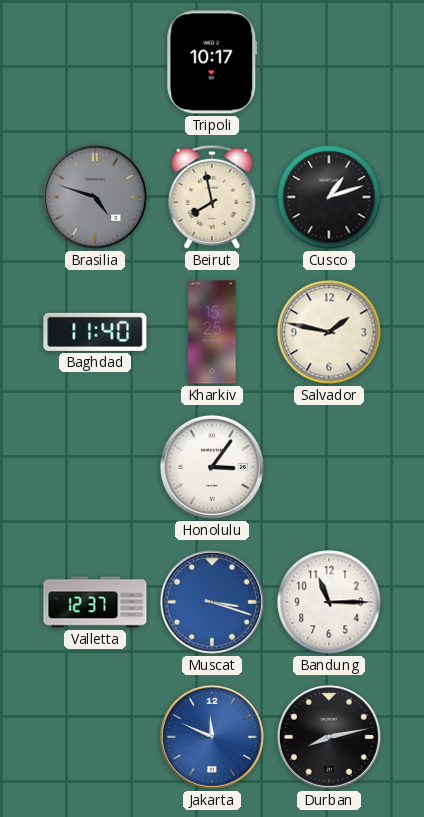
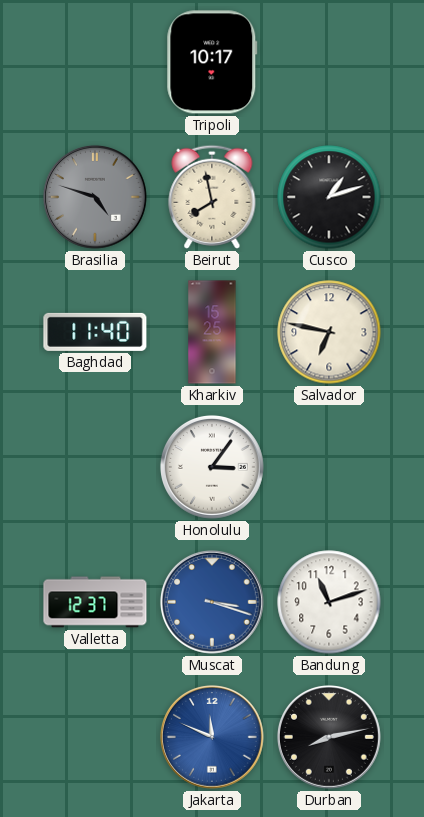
Salvador: 1:47 -> 6:47
Bandung: 11:15 -> 11:12
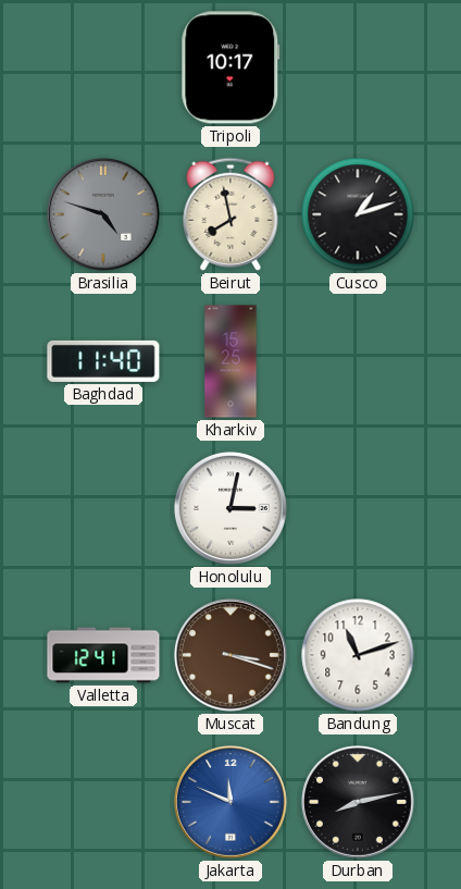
Salvador: 6:47 -> none
Honolulu: 3:06 -> 3:02
Valletta: 12:37 -> 12:41
Muscat dial: blue -> brown
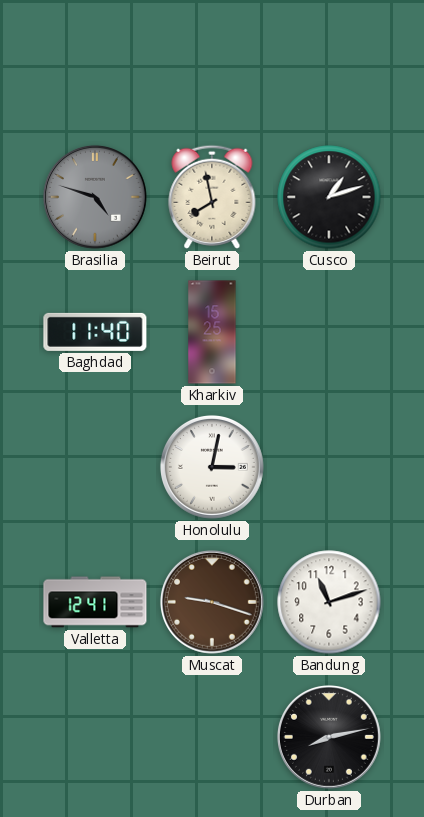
Tripoli: 10:17 -> none
Muscat: 3:18 -> 9:18
Jakarta: 11:49 -> none
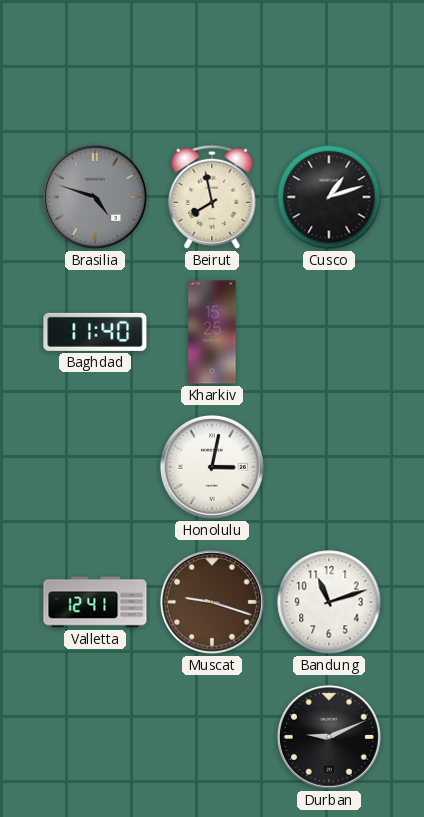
Durban: 8:13 -> 9:11
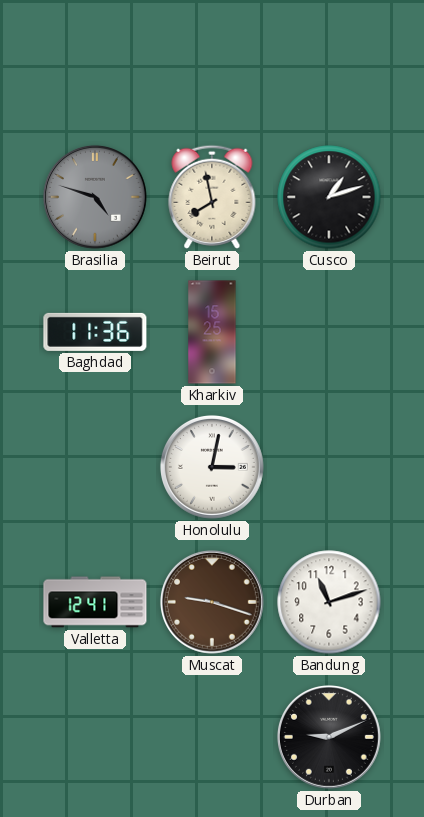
Baghdad: 11:40 -> 11:36
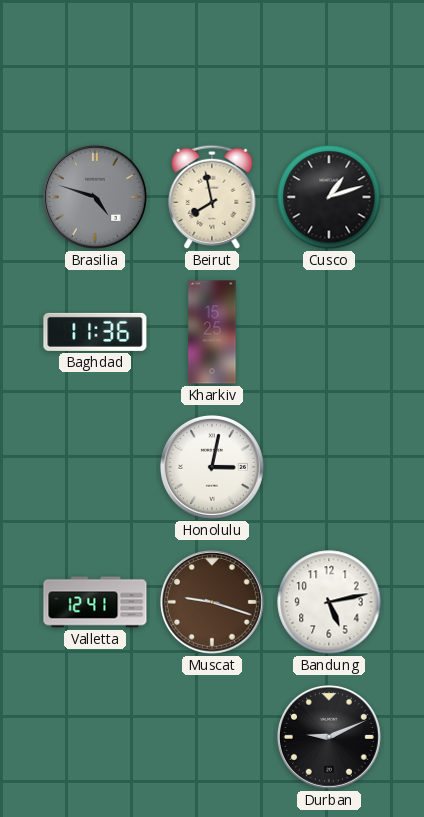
Bandung: 11:12 -> 5:13
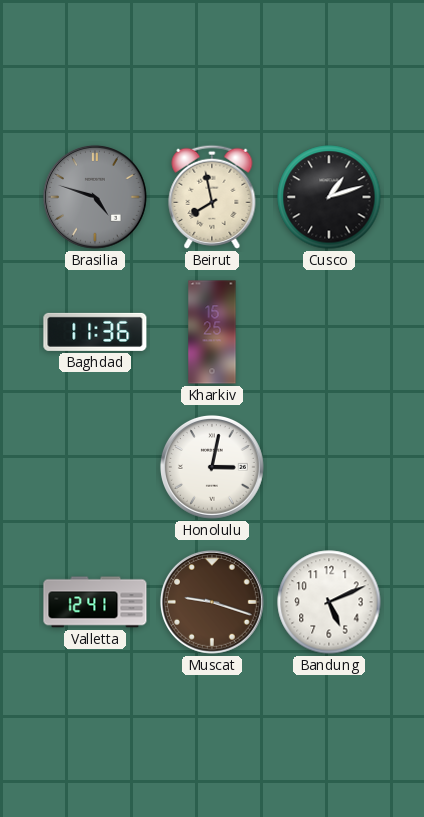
Bandung: 5:13 -> 5:11
Durban: 9:11 -> none
